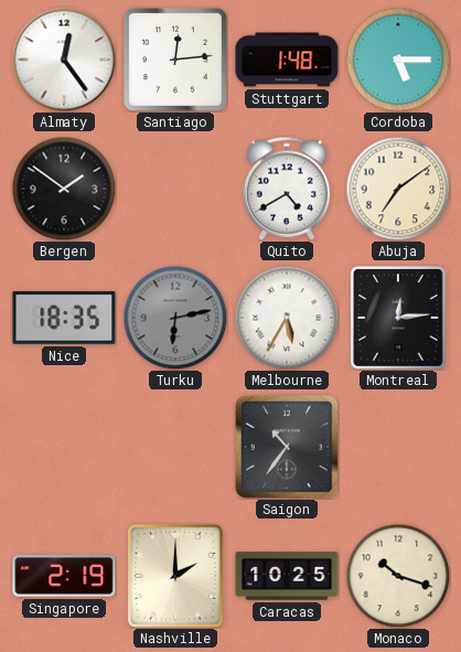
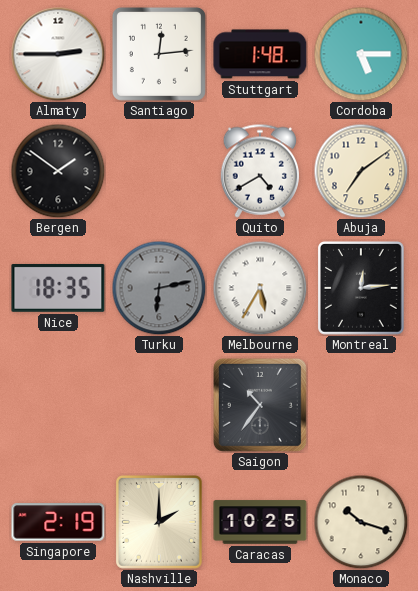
Almaty: 12:24 -> 2:45
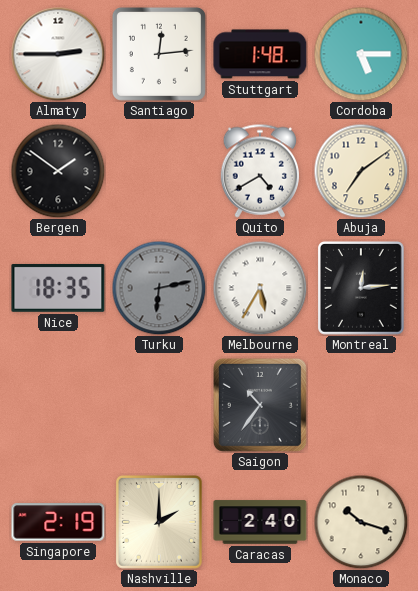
Caracas: 10:25 -> 2:40
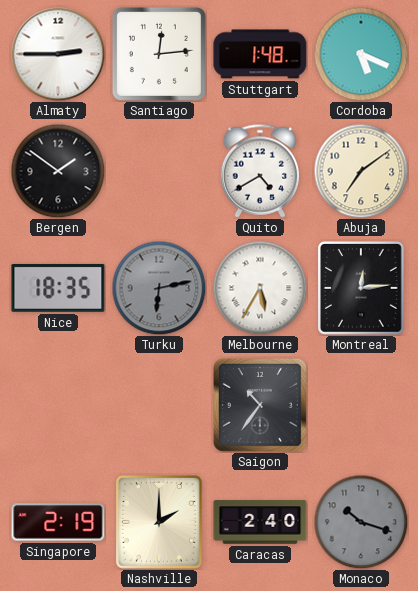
Cordoba: 5:15 -> 5:19
Monaco dial: cream -> grey
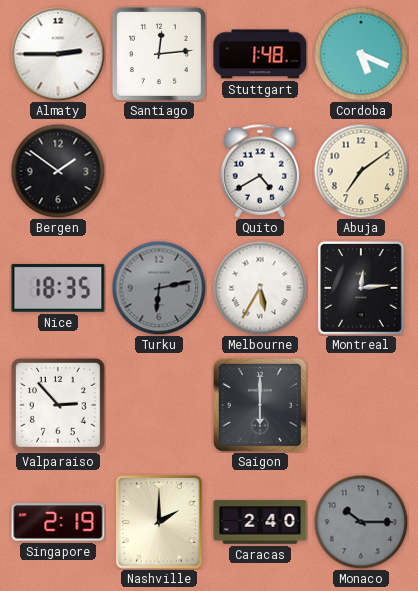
Valparaiso: none -> 2:53
Saigon: 10:36 -> 6:00
Monaco: 10:18 -> 10:15
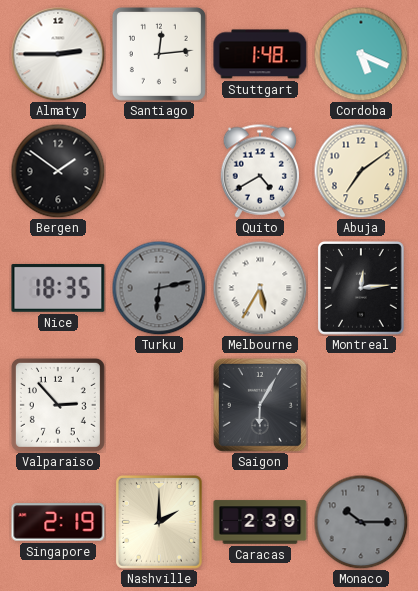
Saigon: 6:00 -> 6:05
Caracas: 2:40 -> 2:39
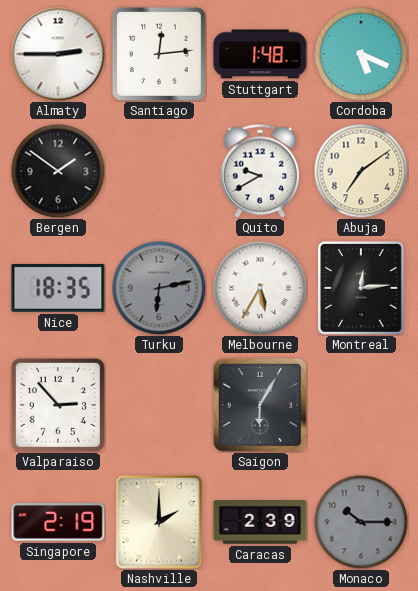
Quito: 4:40 -> 9:40
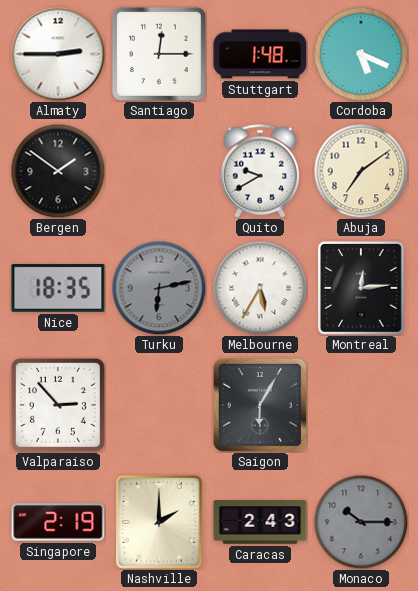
Santiago: 12:14 -> 12:15
Caracas: 2:39 -> 2:43
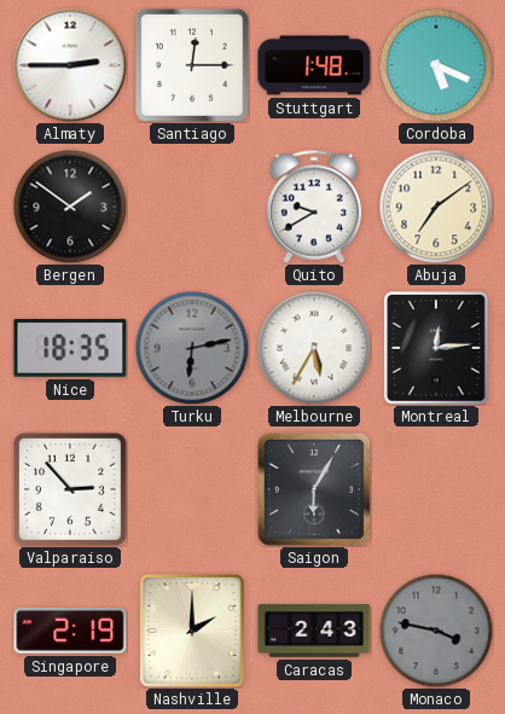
Monaco: 10:15 -> 3:47
